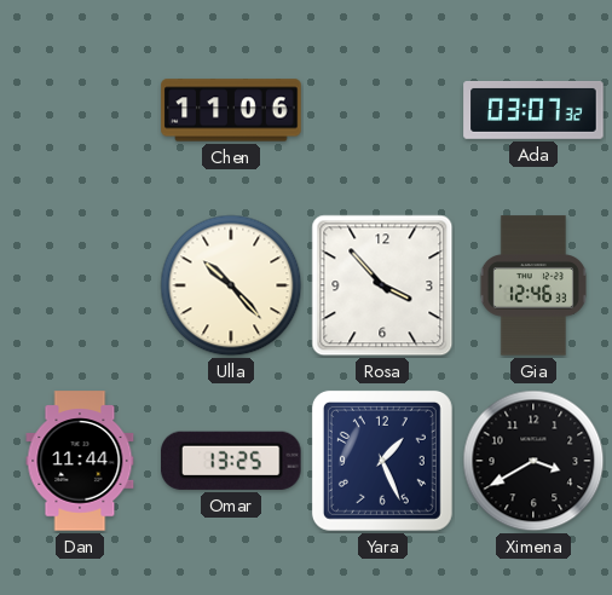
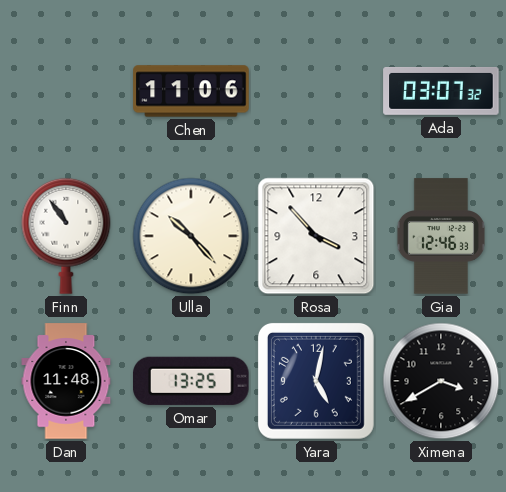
Finn: none -> 10:54
Dan: 11:44 -> 11:48
Yara: 1:26 -> 5:02
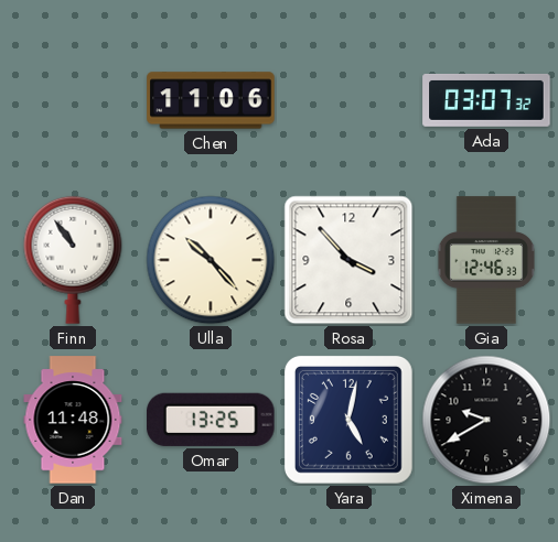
Ximena: 3:40 -> 9:40
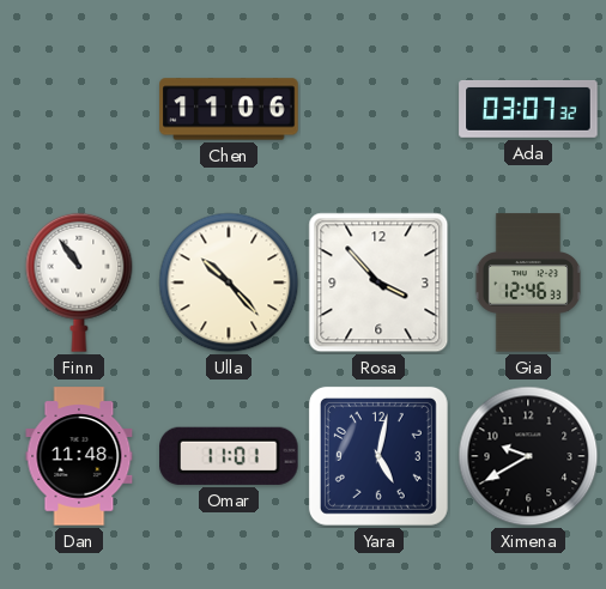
Omar: 13:25 -> 11:01
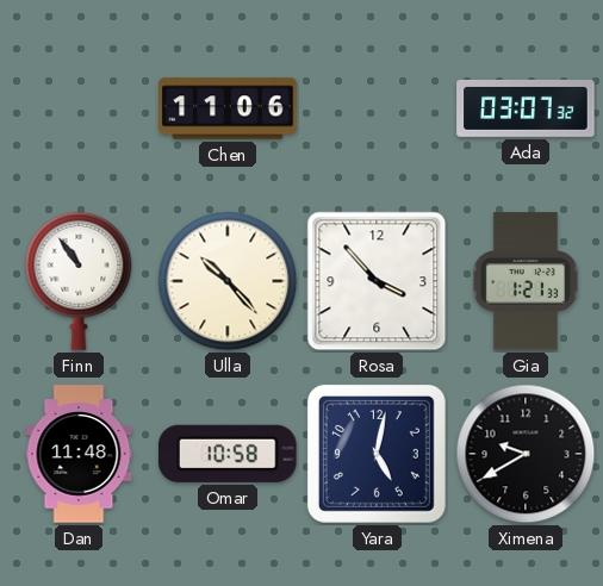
Gia: 12:46 -> 1:21
Omar: 11:01 -> 10:58
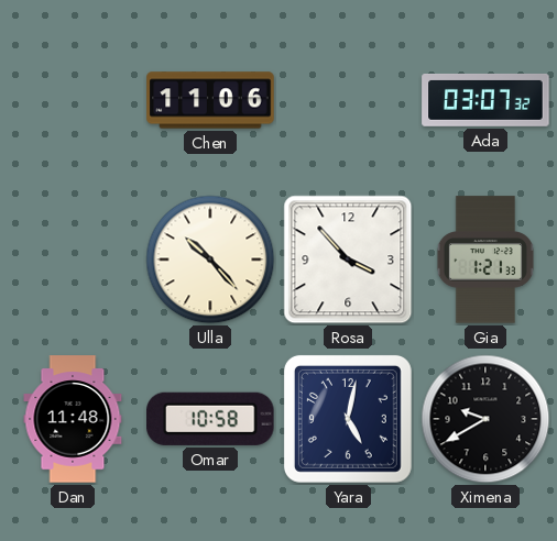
Finn: 10:54 -> none
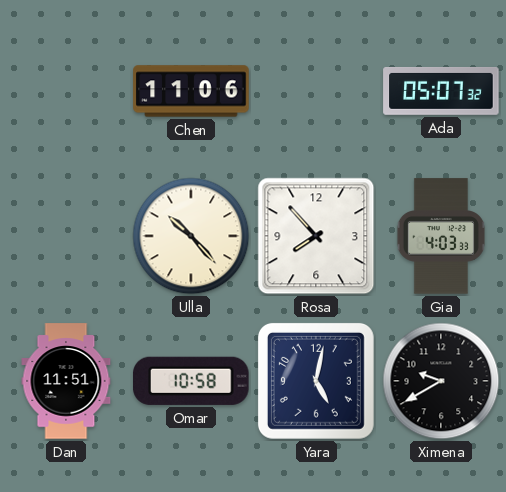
Ada: 03:07 -> 05:07
Rosa: 3:53 -> 7:53
Gia: 1:21 -> 4:03
Dan: 11:48 -> 11:51
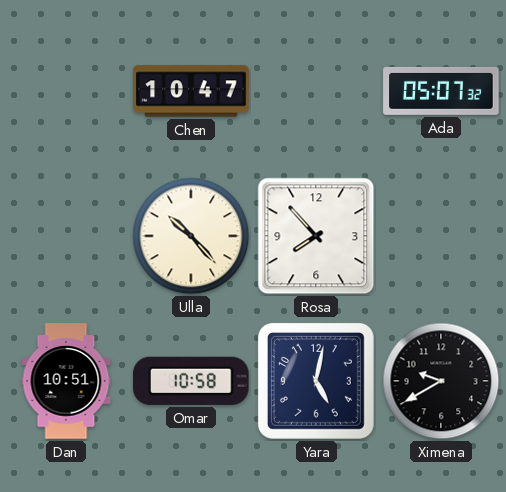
Chen: 11:06 -> 10:47
Gia: 4:03 -> none
Dan: 11:51 -> 10:51
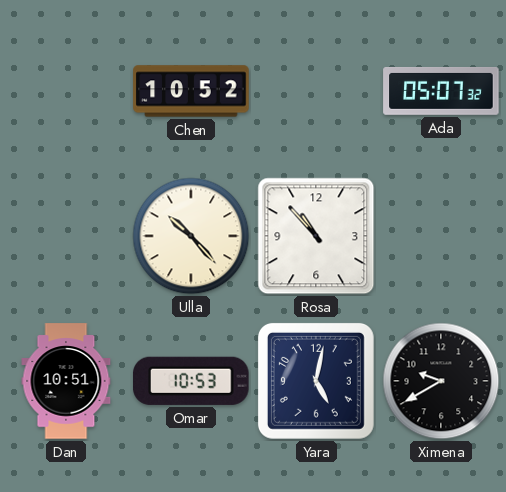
Chen: 10:47 -> 10:52
Rosa: 7:53 -> 10:53
Omar: 10:58 -> 10:53
